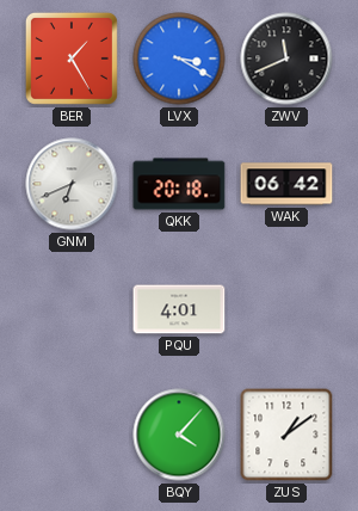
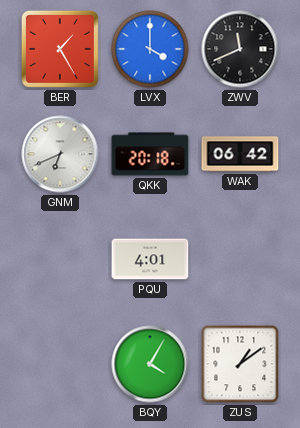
LVX: 3:20 -> 4:00
BQY: 4:07 -> 4:05
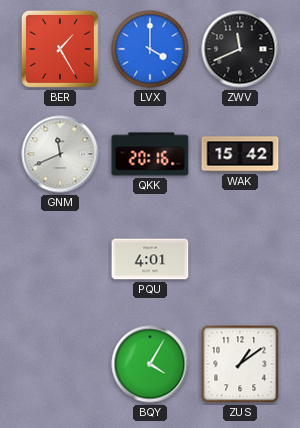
GNM: 6:41 -> 11:41
QKK: 20:18 -> 20:16
WAK: 06:42 -> 15:42
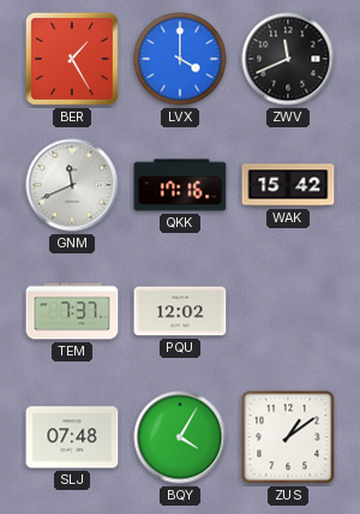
QKK: 20:16 -> 17:16
TEM: none -> 7:37
PQU: 4:01 -> 12:02
SLJ: none -> 07:48
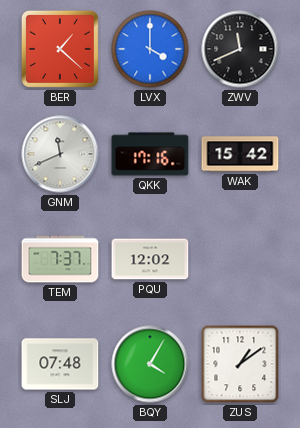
BER: 1:25 -> 1:22
